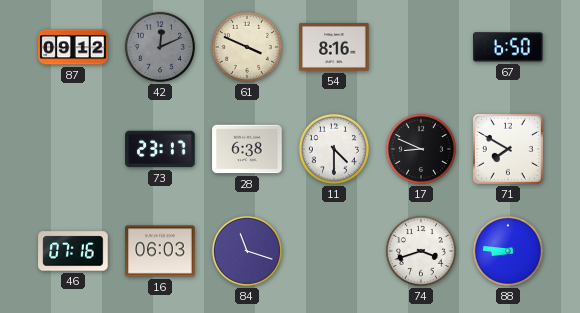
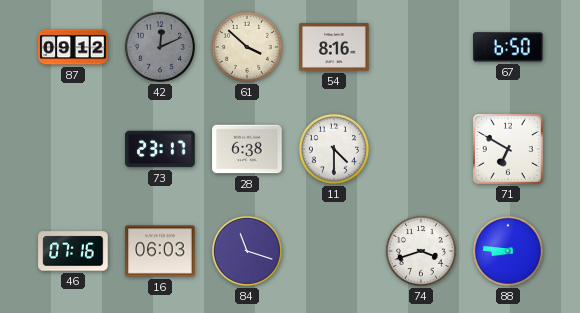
61: 3:49 -> 3:52
17: 8:49 -> none
71: 7:50 -> 6:50
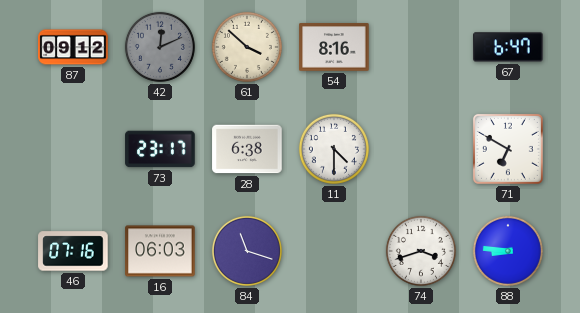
67: 6:50 -> 6:47
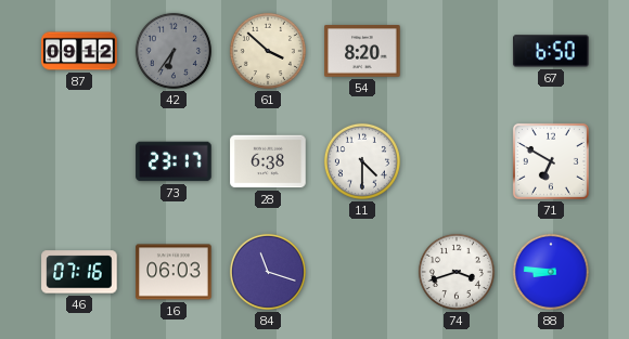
42: 12:11 -> 6:36
54: 8:16 -> 8:20
67: 6:47 -> 6:50
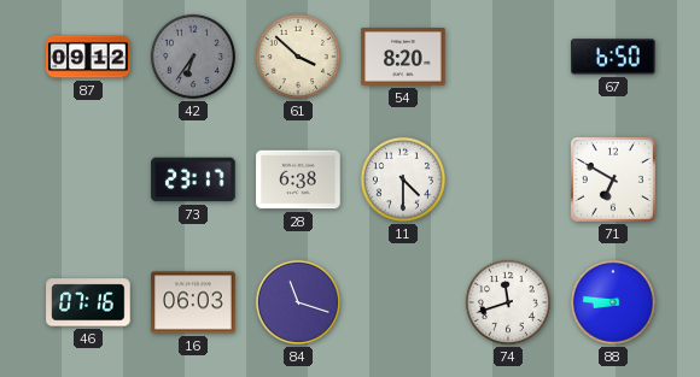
74: 3:42 -> 11:42
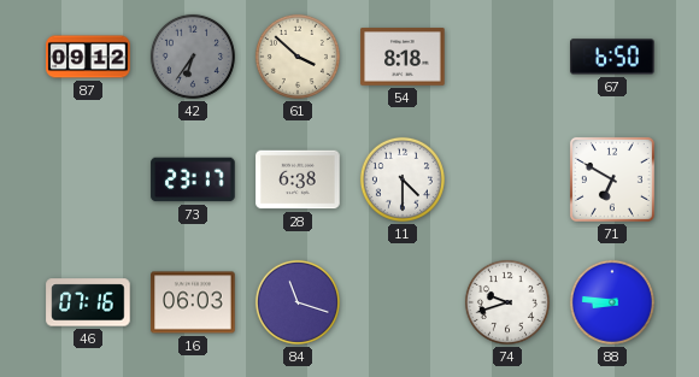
54: 8:20 -> 8:18
74: 11:42 -> 9:42
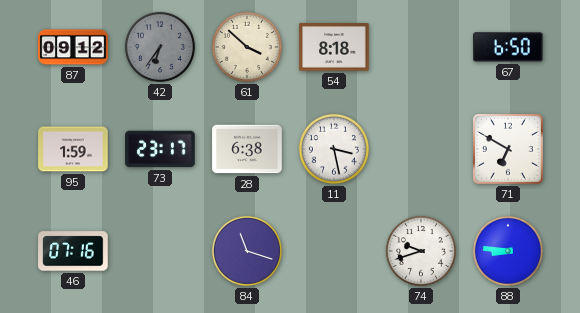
95: none -> 1:59
11: 4:30 -> 3:28
16: 06:03 -> none
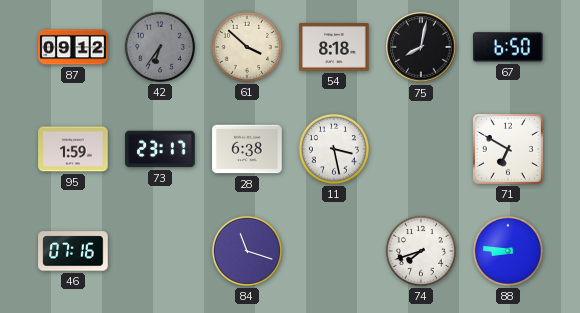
75: none -> 8:02
74: 9:42 -> 7:42
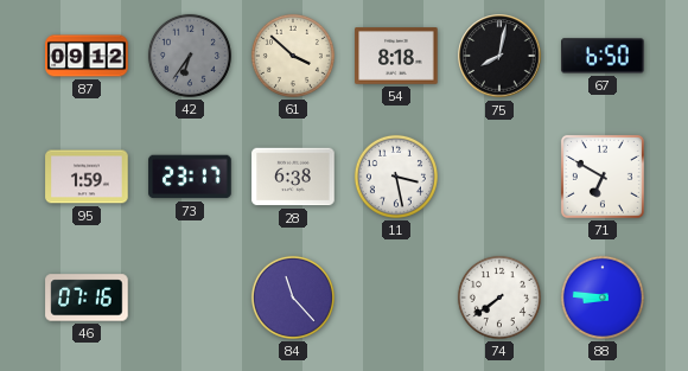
84: 11:18 -> 11:23
74: 7:42 -> 7:39
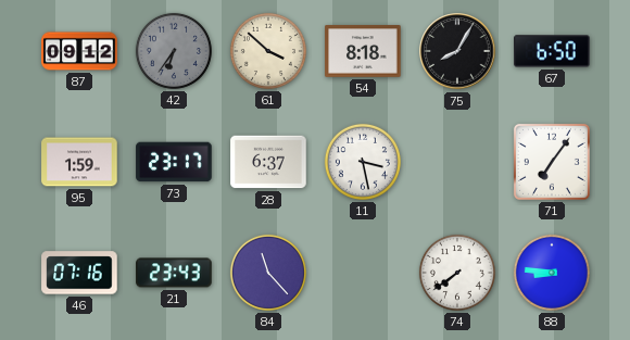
75: 8:02 -> 8:05
28: 6:38 -> 6:37
71: 6:50 -> 7:06
21: none -> 23:43
